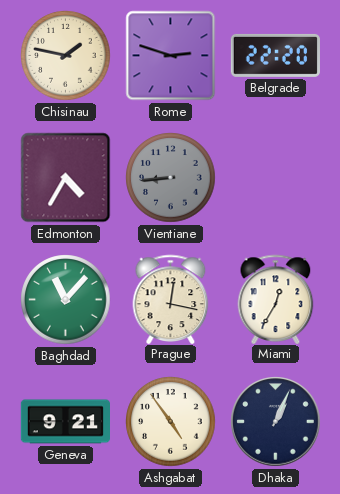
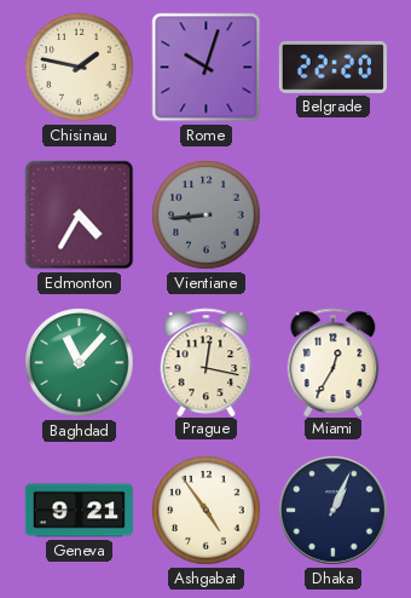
Rome: 2:48 -> 10:03
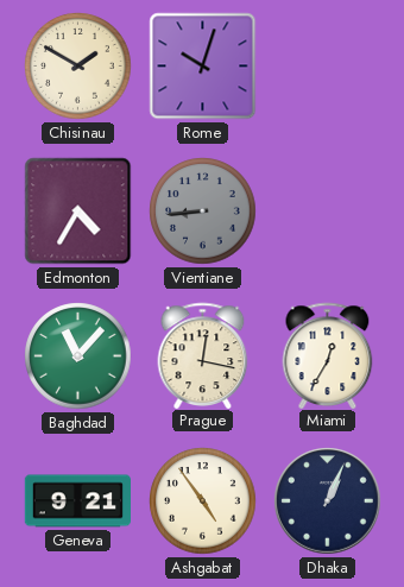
Chisinau: 1:47 -> 1:50
Belgrade: 22:20 -> none
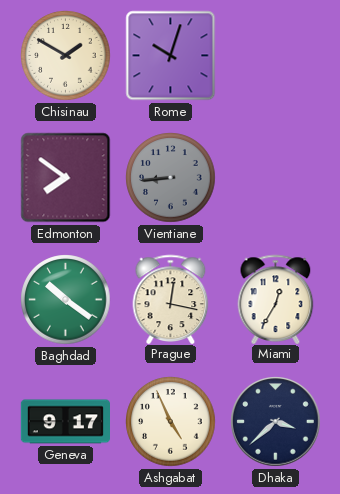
Edmonton: 4:35 -> 7:51
Baghdad: 11:07 -> 10:21
Geneva: 9:21 -> 9:17
Ashgabat: 4:54 -> 4:56
Dhaka: 1:04 -> 3:38
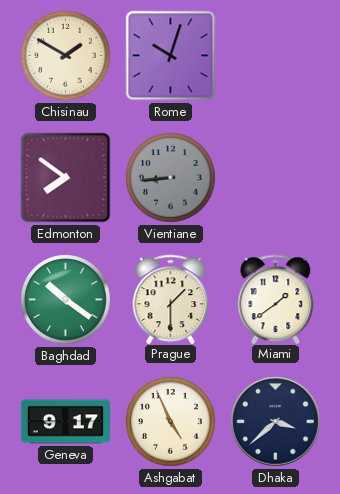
Prague: 12:17 -> 1:30
Miami: 12:35 -> 1:39
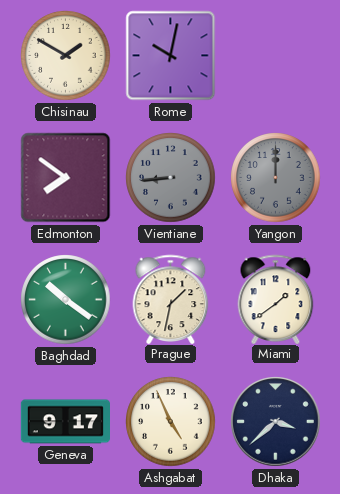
Rome: 10:03 -> 10:02
Yangon: none -> 12:00
Prague: 1:30 -> 1:32
